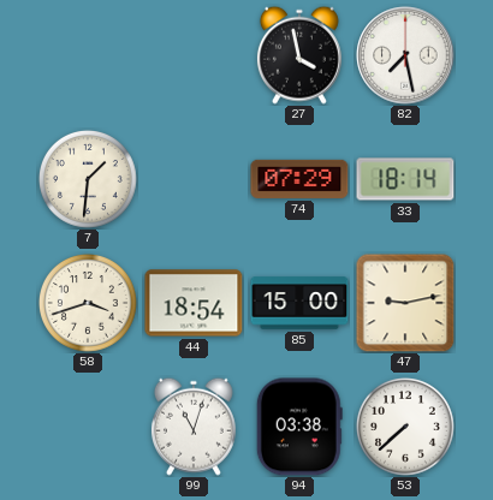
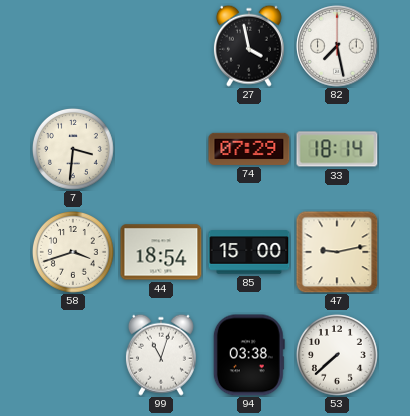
7: 1:31 -> 3:31
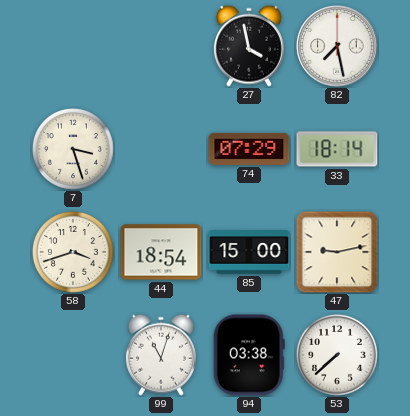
7: 3:31 -> 3:27
